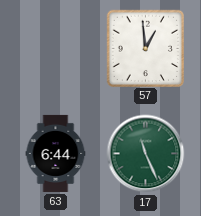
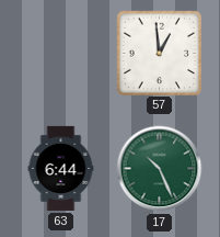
17: 11:26 -> 10:26
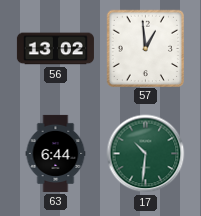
56: none -> 13:02
17: 10:26 -> 10:31
